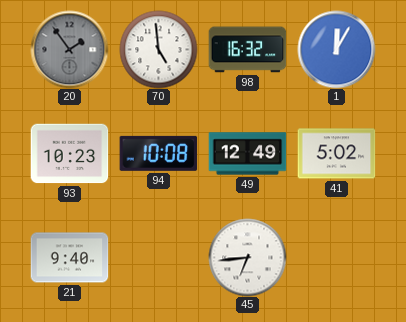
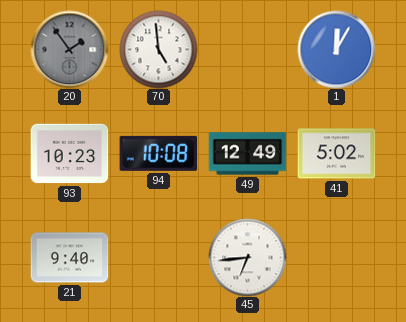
98: 16:32 -> none
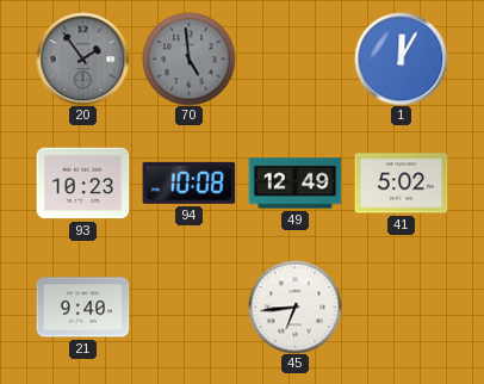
70 dial: white -> grey
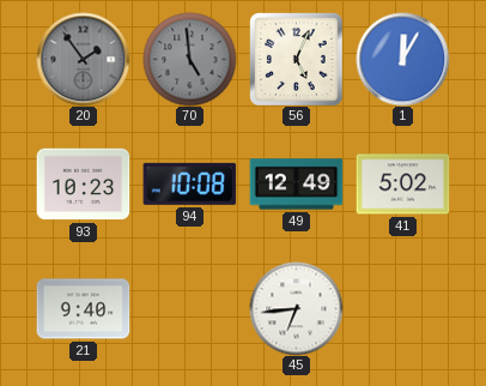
56: none -> 5:04
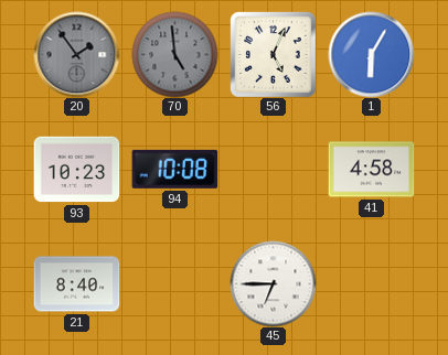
1: 12:05 -> 6:05
49: 12:49 -> none
41: 5:02 -> 4:58
21: 9:40 -> 8:40
45: 6:44 -> 6:45
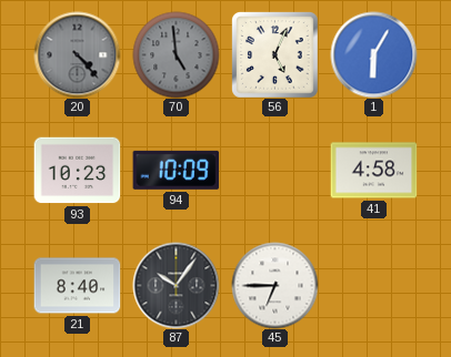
20: 1:54 -> 4:23
94: 10:08 -> 10:09
87: none -> 10:06
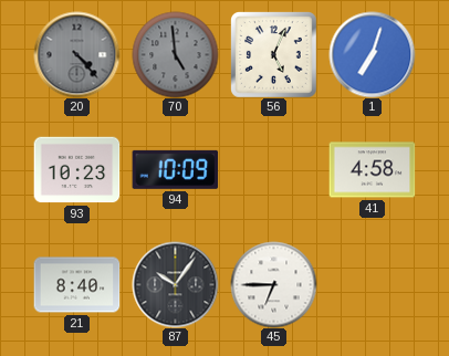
1: 6:05 -> 7:03
